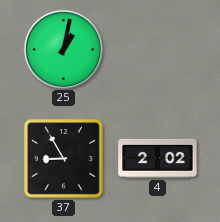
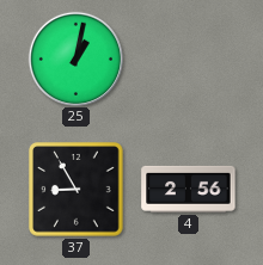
4: 2:02 -> 2:56
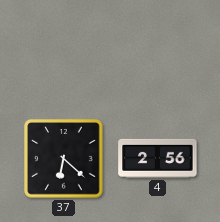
25: 1:02 -> none
37: 8:55 -> 6:22
